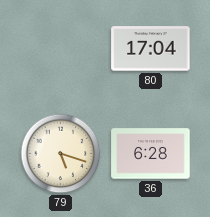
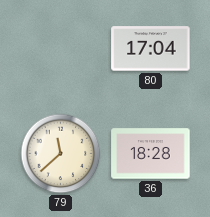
79: 5:18 -> 11:38
36: 6:28 -> 18:28
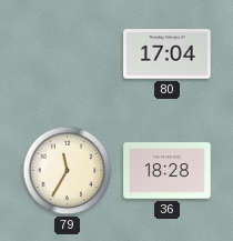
79: 11:38 -> 11:35
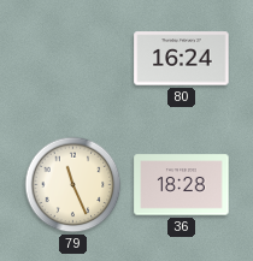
80: 17:04 -> 16:24
79: 11:35 -> 11:26
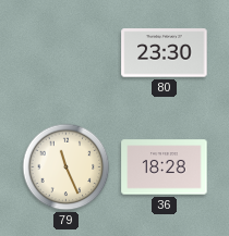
80: 16:24 -> 23:30
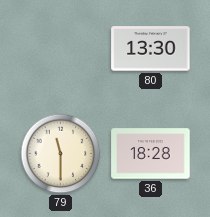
80: 23:30 -> 13:30
79: 11:26 -> 11:30
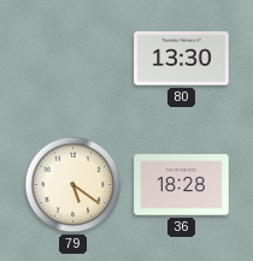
79: 11:30 -> 5:21
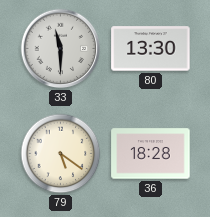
33: none -> 11:30
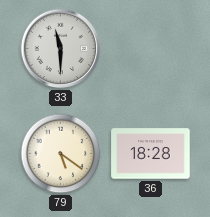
80: 13:30 -> none
